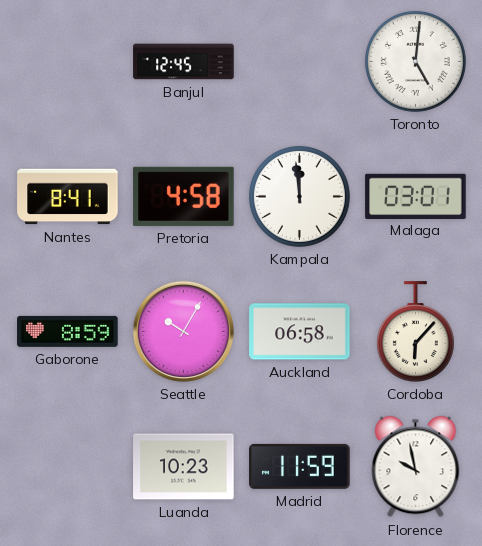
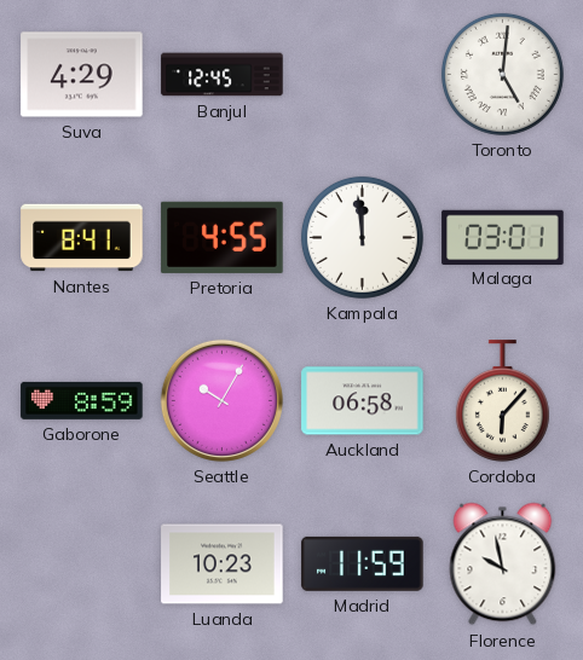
Suva: none -> 4:29
Pretoria: 4:58 -> 4:55
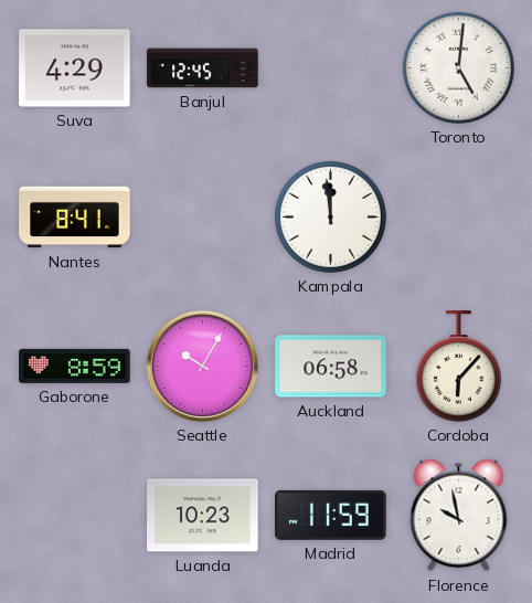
Pretoria: 4:55 -> none
Malaga: 03:01 -> none
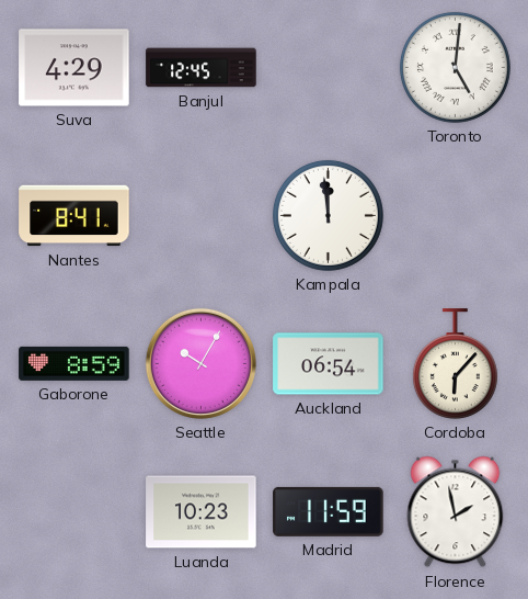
Auckland: 06:58 -> 06:54
Florence: 9:58 -> 1:58
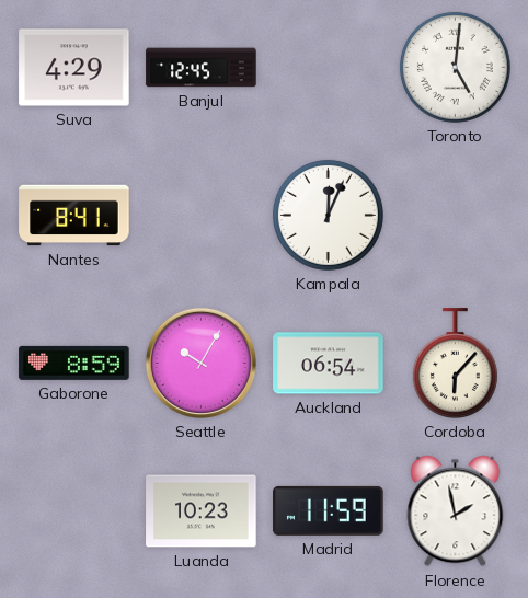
Kampala: 11:59 -> 12:04
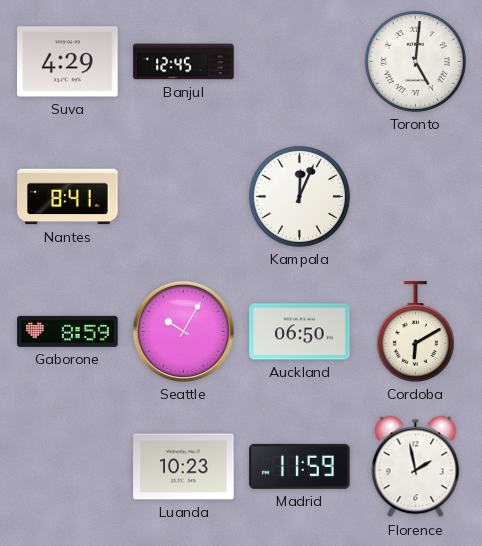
Auckland: 06:54 -> 06:50
Cordoba: 6:07 -> 6:10
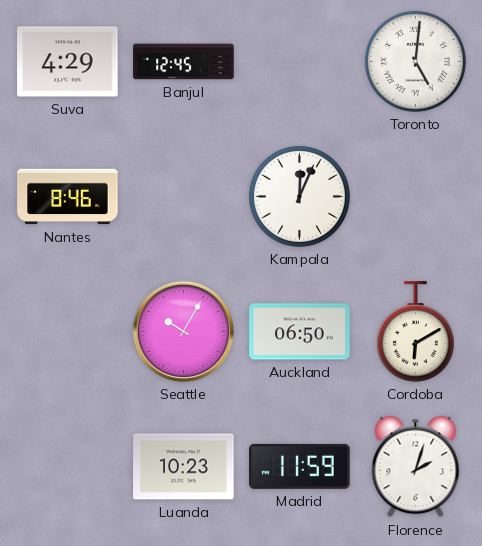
Nantes: 8:41 -> 8:46
Gaborone: 8:59 -> none
Florence: 1:58 -> 2:03
